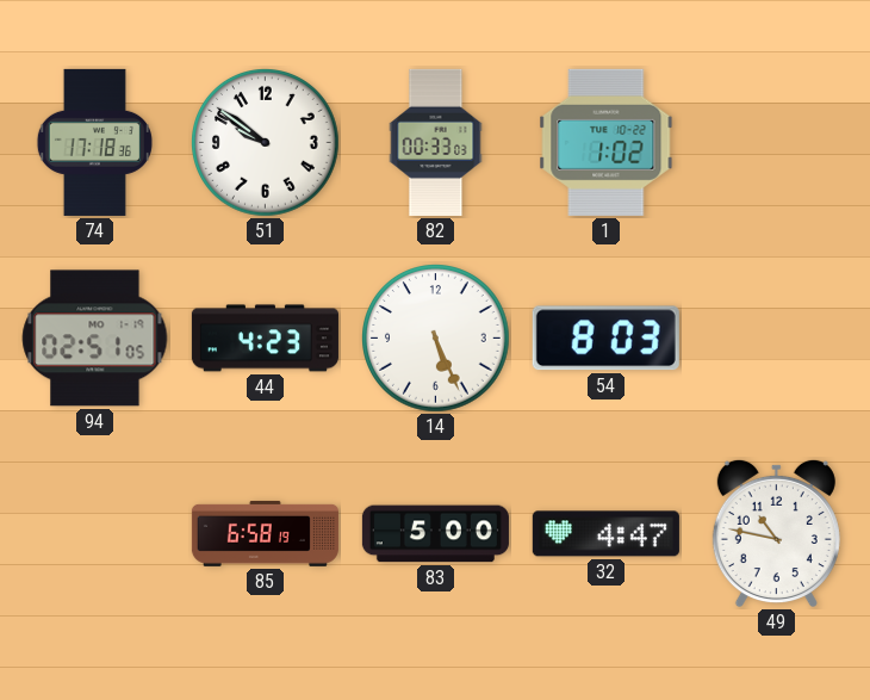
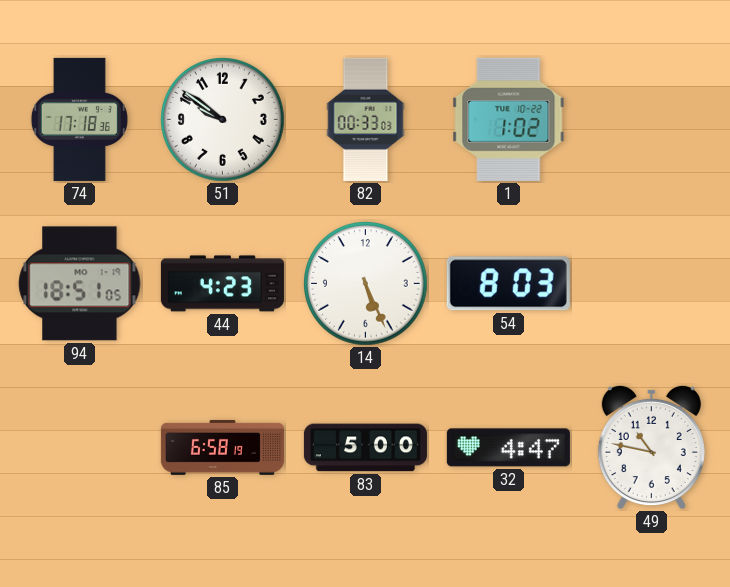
94: 02:51 -> 18:51
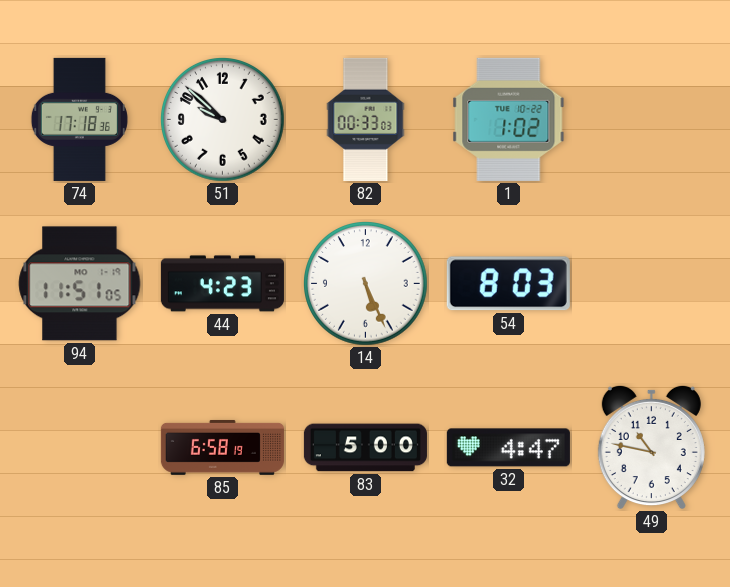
51: 9:51 -> 9:52
94: 18:51 -> 11:51
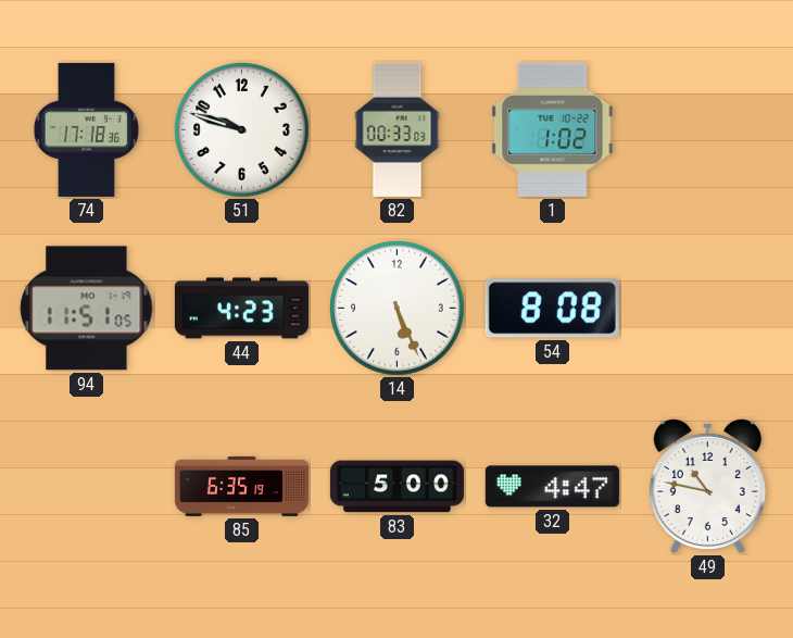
51: 9:52 -> 9:48
54: 8:03 -> 8:08
85: 6:58 -> 6:35
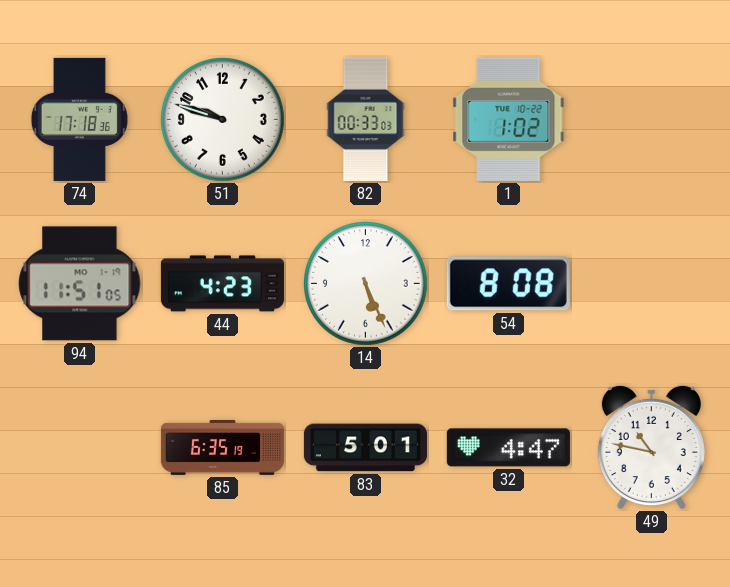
83: 5:00 -> 5:01
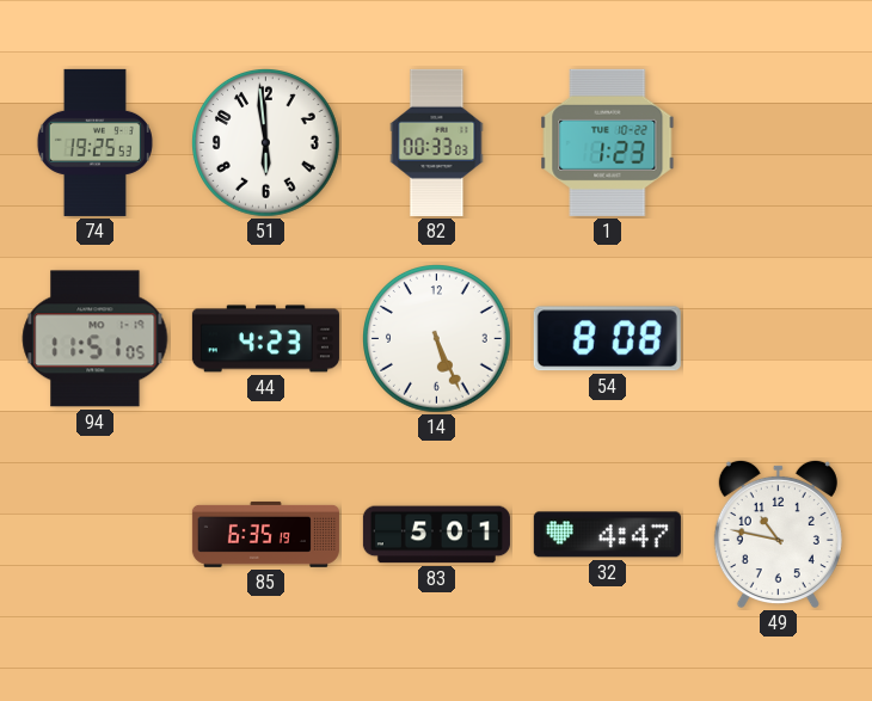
74: 17:18 -> 19:25
51: 9:48 -> 5:59
1: 1:02 -> 1:23
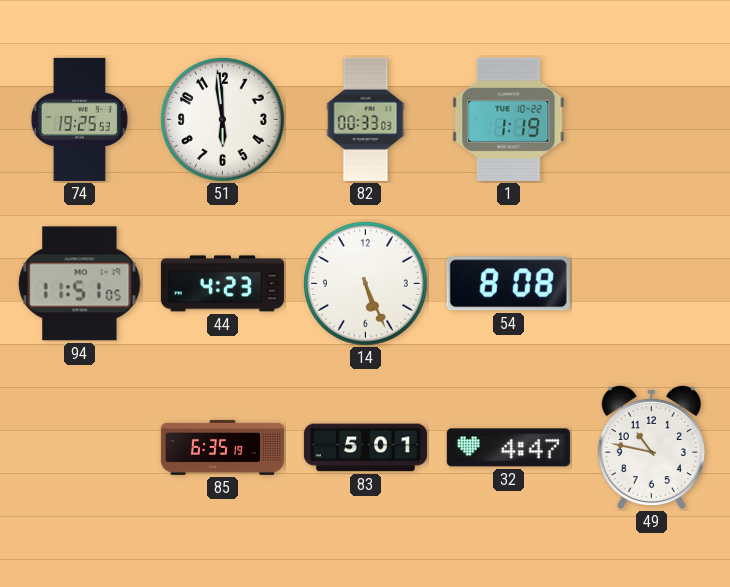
1: 1:23 -> 1:19
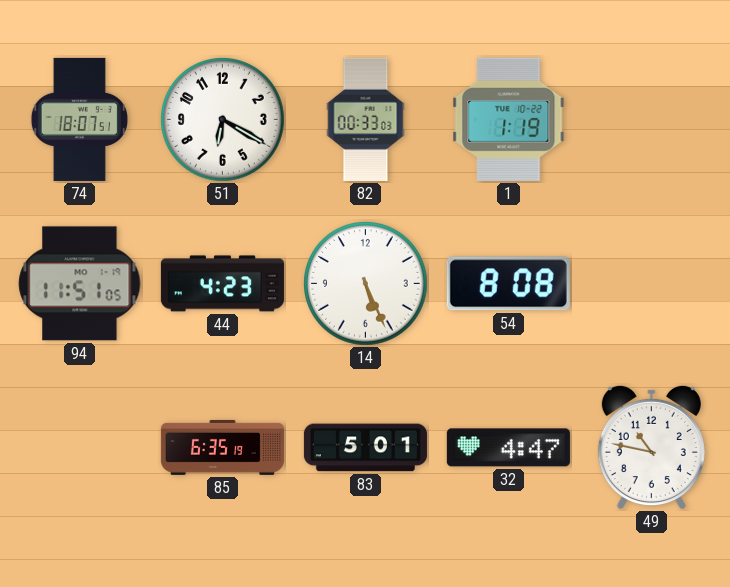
74: 19:25 -> 18:07
51: 5:59 -> 6:20
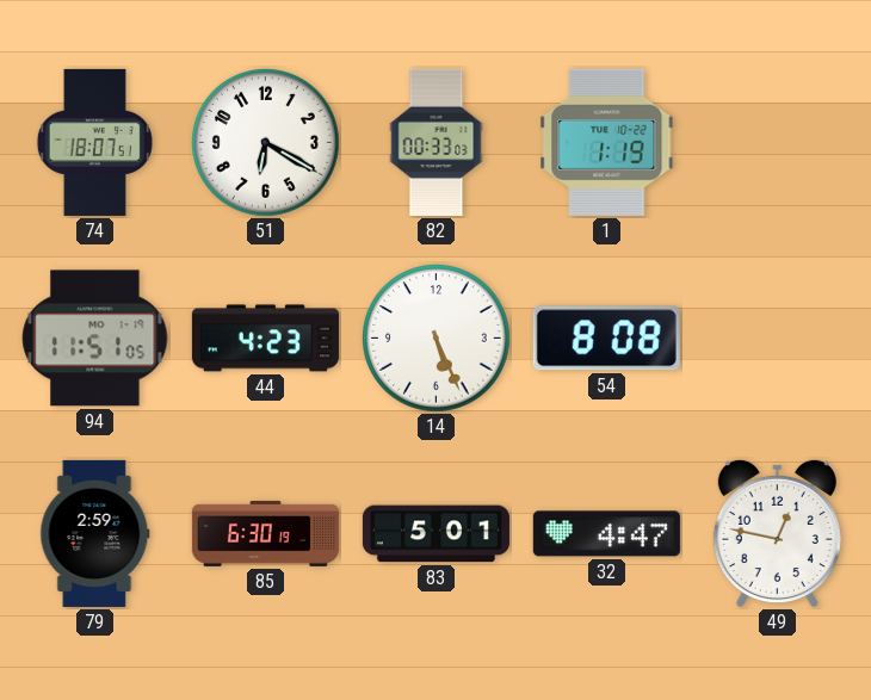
79: none -> 2:59
85: 6:35 -> 6:30
49: 10:47 -> 12:47
